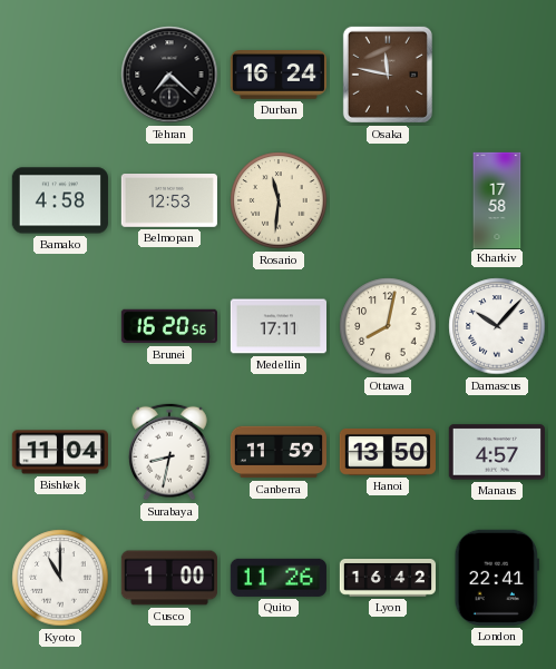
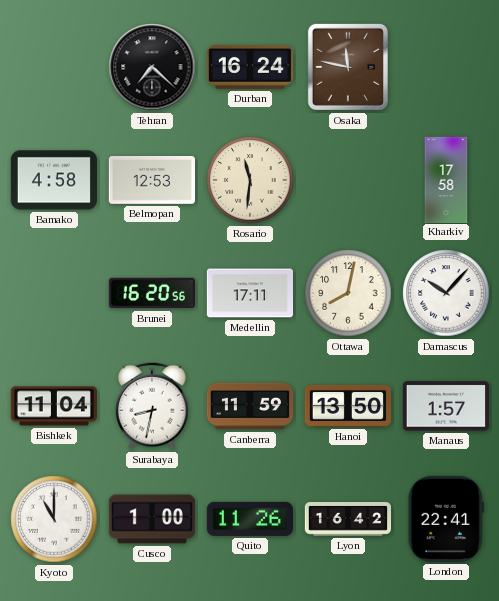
Manaus: 4:57 -> 1:57
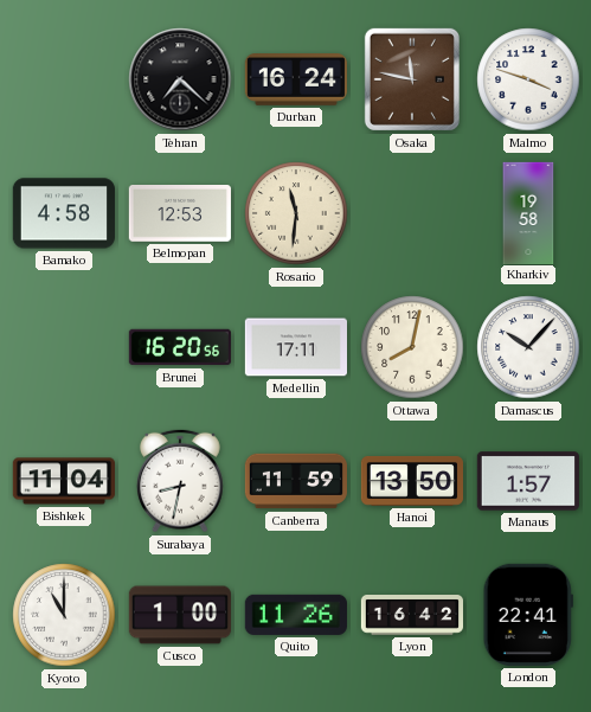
Malmo: none -> 3:48
Kharkiv: 17:58 -> 19:58
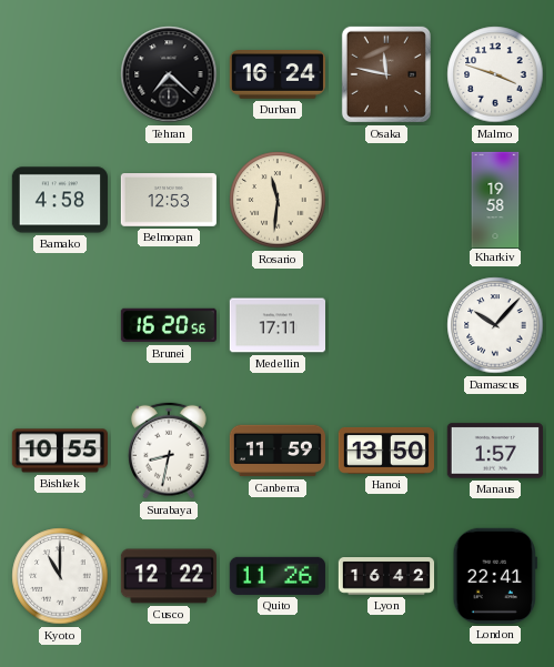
Ottawa: 8:02 -> none
Bishkek: 11:04 -> 10:55
Cusco: 1:00 -> 12:22
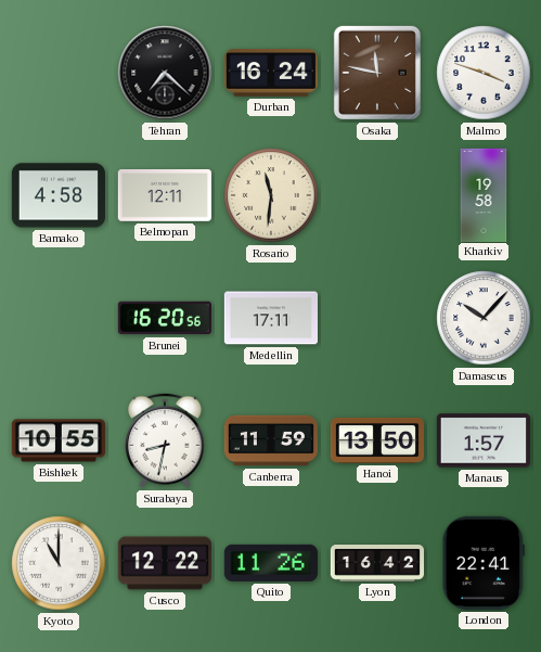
Belmopan: 12:53 -> 12:11
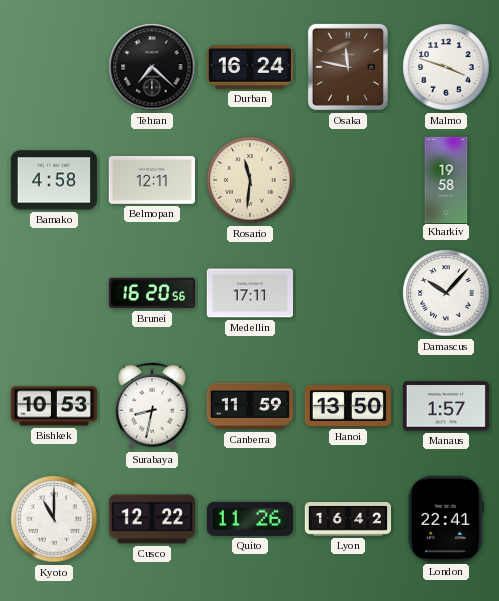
Bishkek: 10:55 -> 10:53
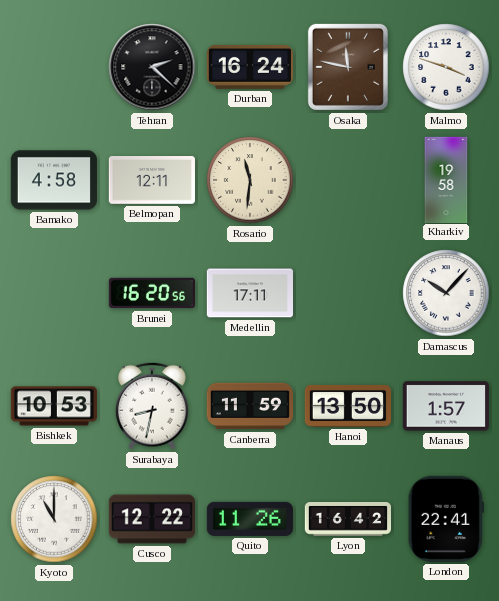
Tehran: 7:22 -> 2:22
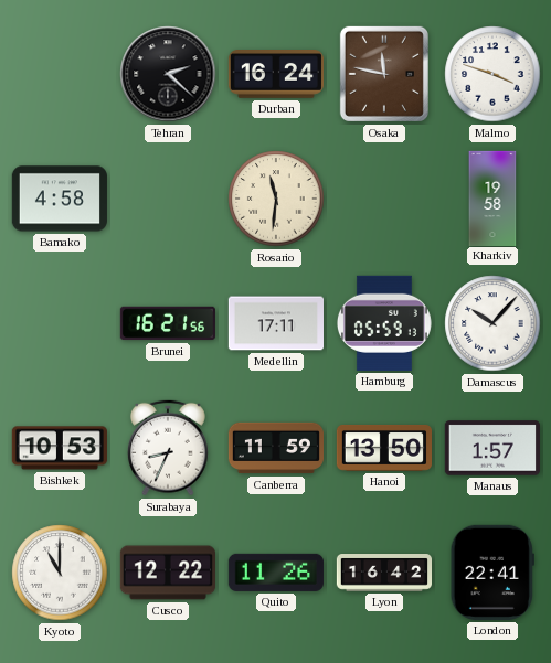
Belmopan: 12:11 -> none
Brunei: 16:20 -> 16:21
Hamburg: none -> 05:59
Surabaya: 8:32 -> 8:34
